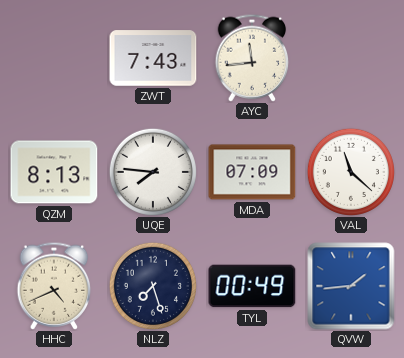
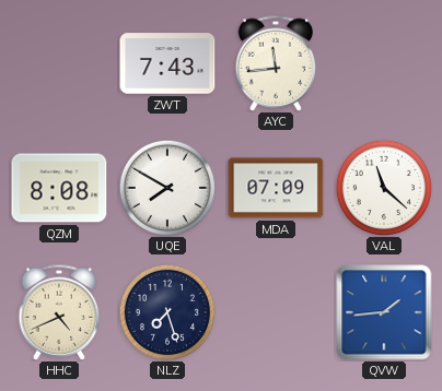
QZM: 8:13 -> 8:08
UQE: 7:46 -> 7:50
TYL: 00:49 -> none
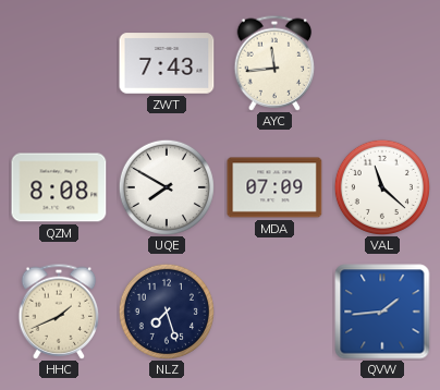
HHC: 4:41 -> 1:41
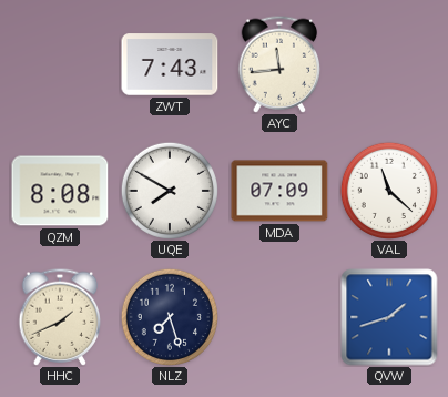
QVW: 1:44 -> 1:42
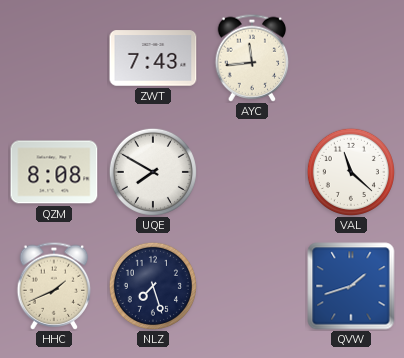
MDA: 07:09 -> none
